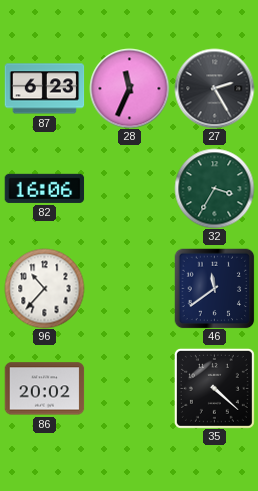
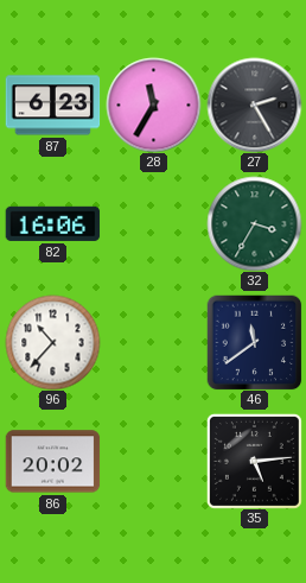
28: 11:34 -> 11:35
35: 4:22 -> 5:14
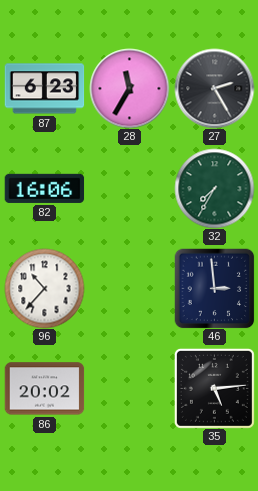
32: 3:35 -> 7:35
46: 11:39 -> 2:59
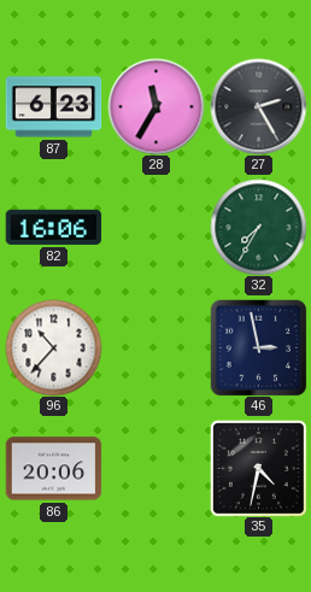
46: 2:59 -> 2:58
86: 20:02 -> 20:06
35: 5:14 -> 4:32
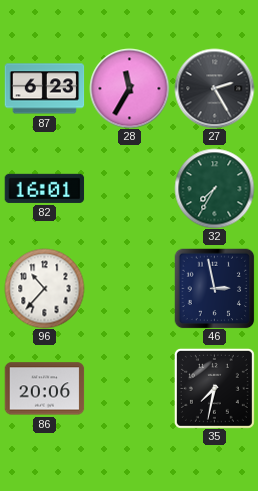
82: 16:06 -> 16:01
35: 4:32 -> 7:32
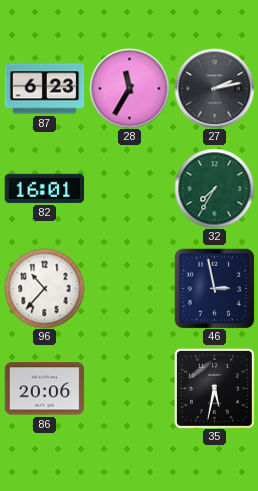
27: 2:25 -> 2:13
35: 7:32 -> 5:32
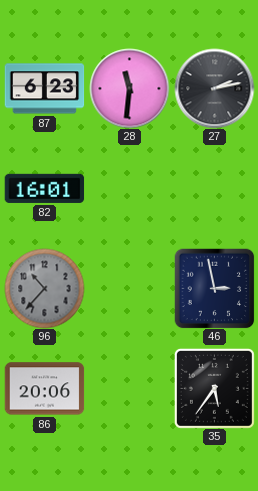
28: 11:35 -> 11:31
32: 7:35 -> none
96 dial: white -> grey
35: 5:32 -> 5:36
